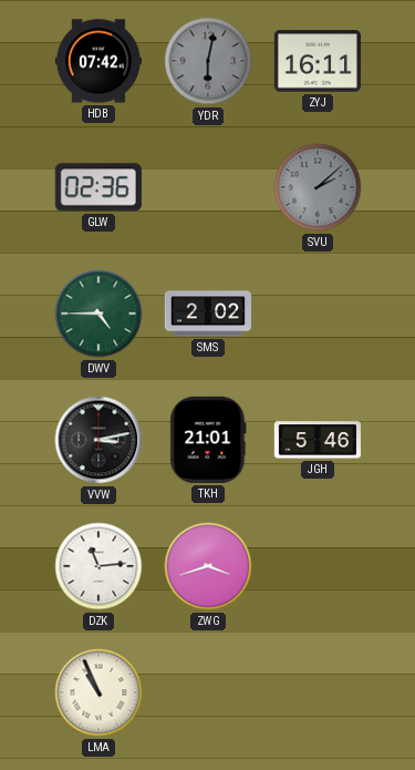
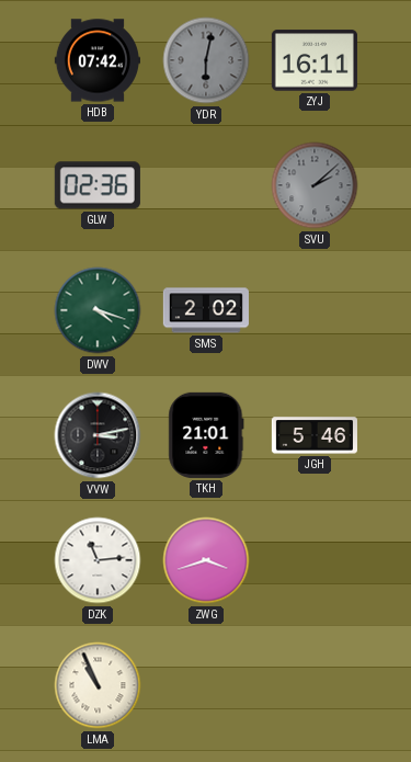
DWV: 4:45 -> 4:18
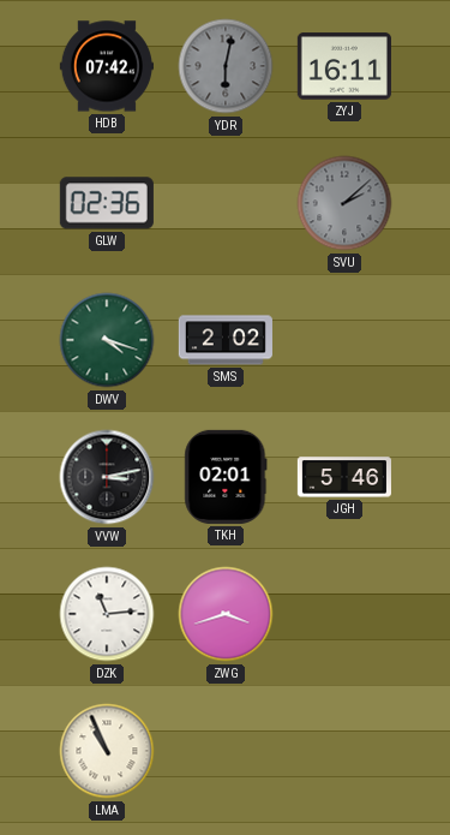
TKH: 21:01 -> 02:01
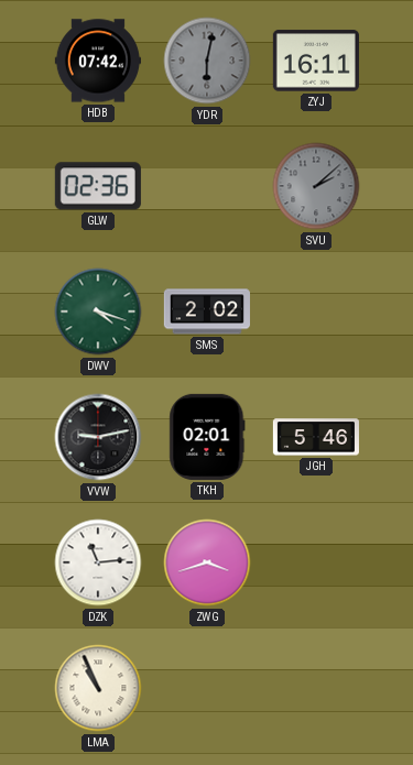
VVW: 3:13 -> 9:13
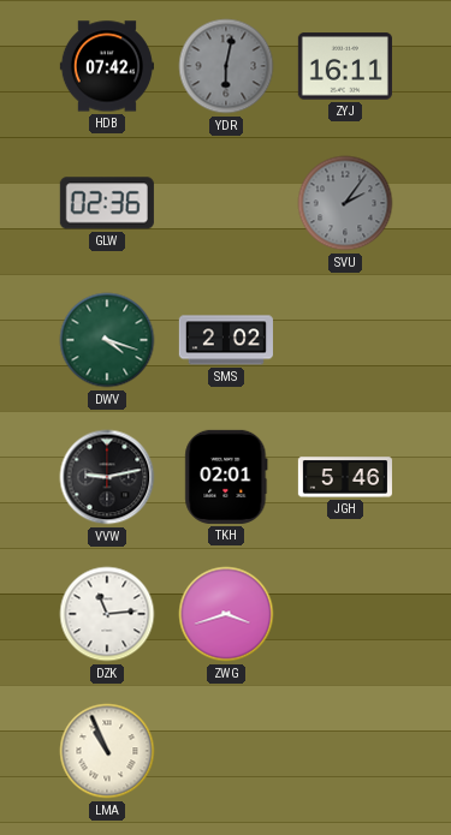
SVU: 2:08 -> 2:06
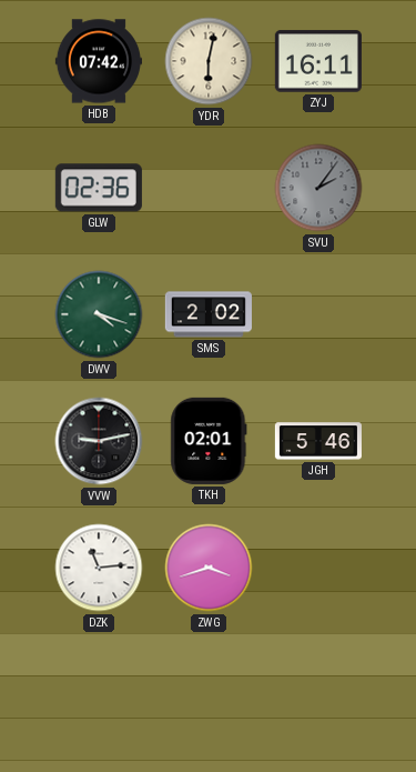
YDR dial: grey -> cream
LMA: 10:56 -> none
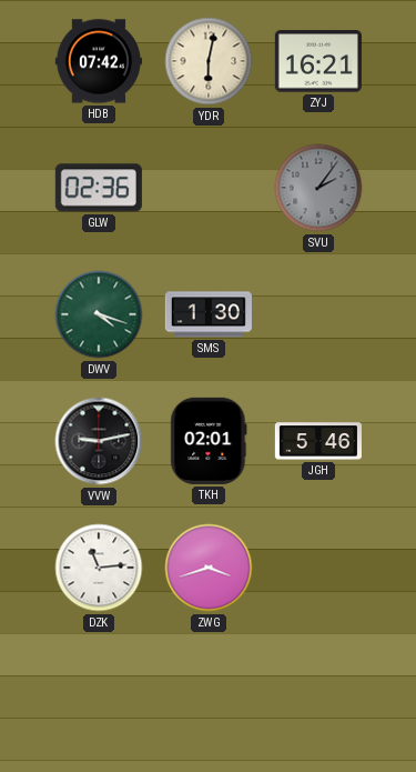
ZYJ: 16:11 -> 16:21
SMS: 2:02 -> 1:30
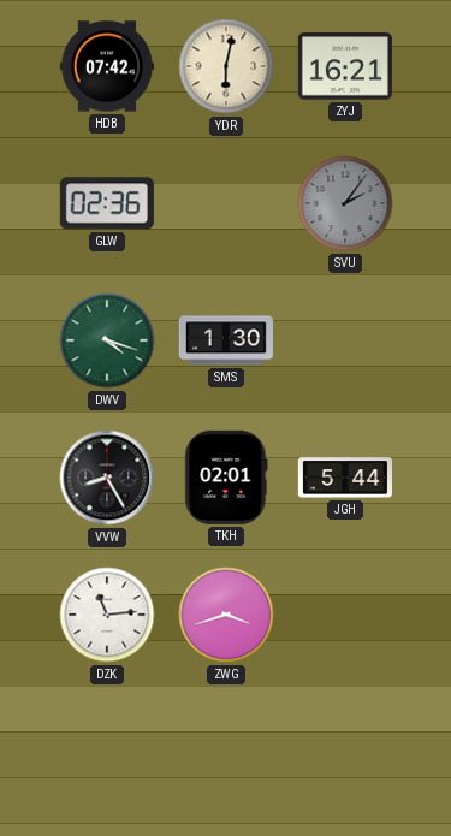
VVW: 9:13 -> 8:25
JGH: 5:46 -> 5:44
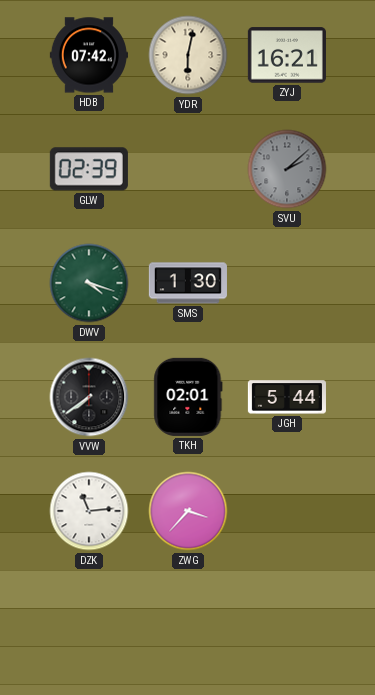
GLW: 02:36 -> 02:39
SVU: 2:06 -> 2:08
VVW: 8:25 -> 7:39
ZWG: 3:42 -> 3:37
